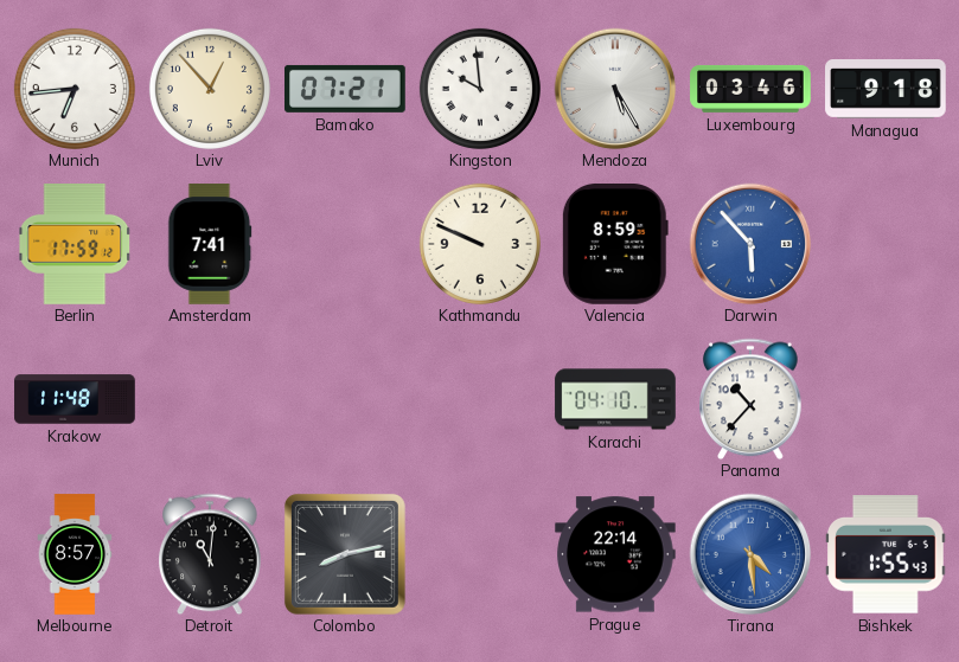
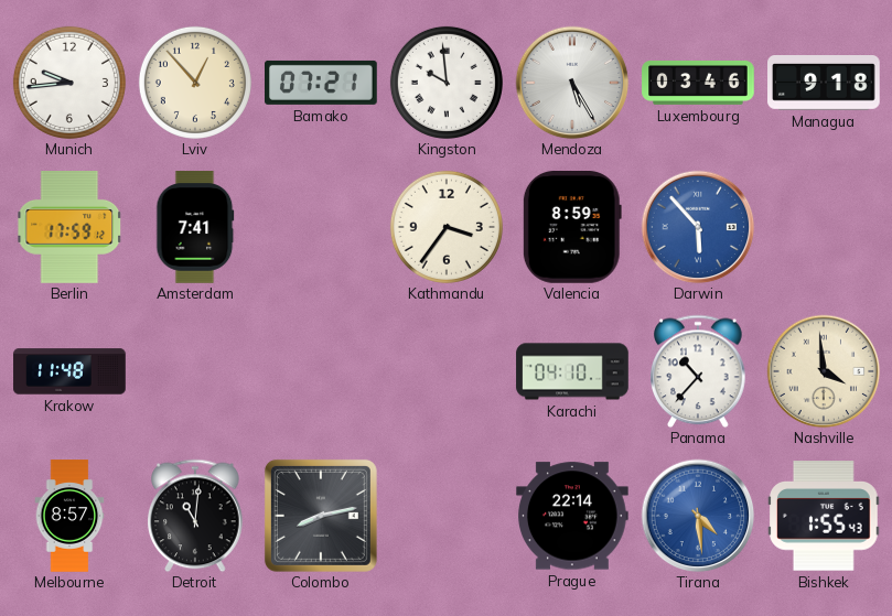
Munich: 6:44 -> 9:44
Kathmandu: 9:49 -> 3:36
Nashville: none -> 3:59
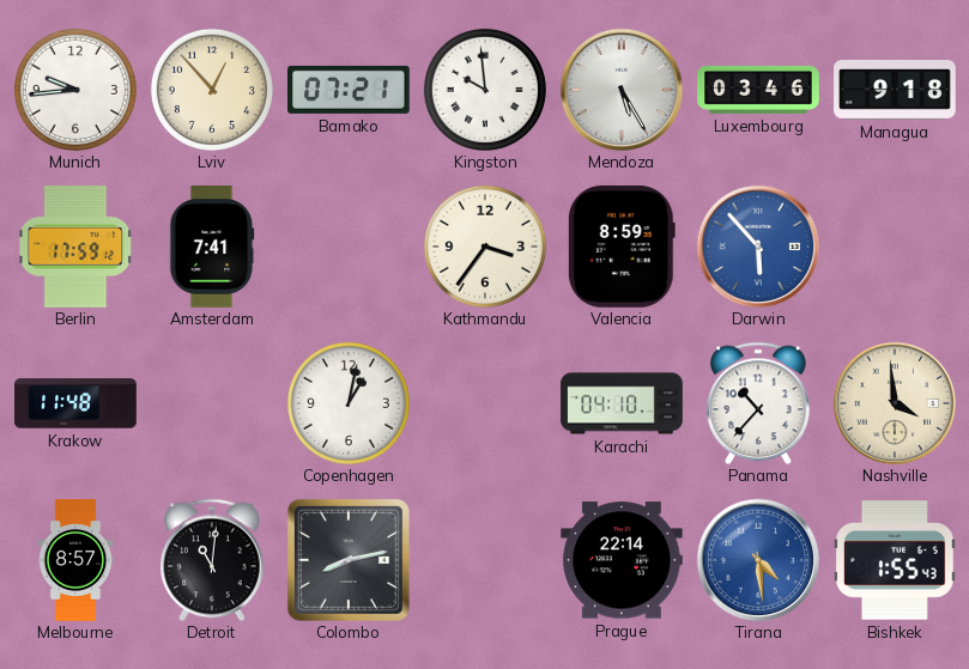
Copenhagen: none -> 1:02
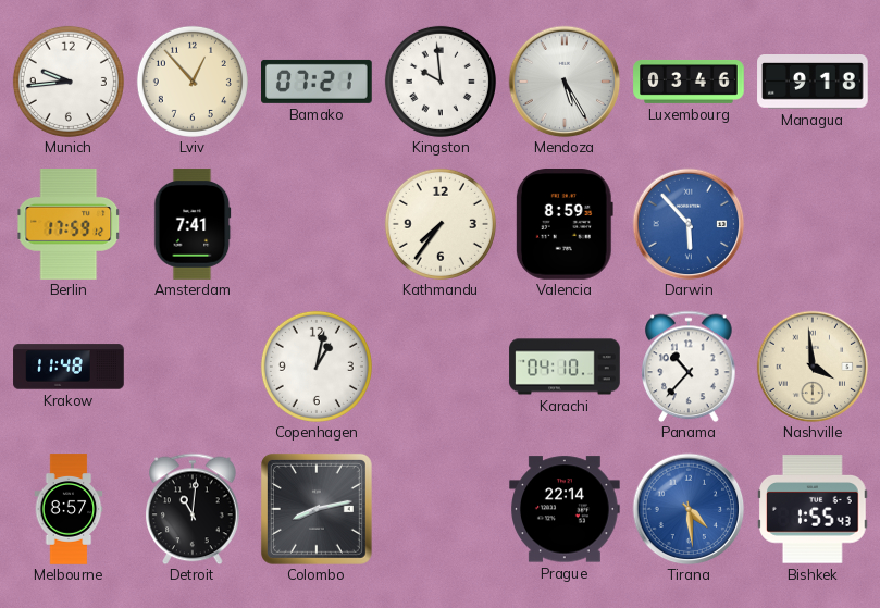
Kathmandu: 3:36 -> 7:36
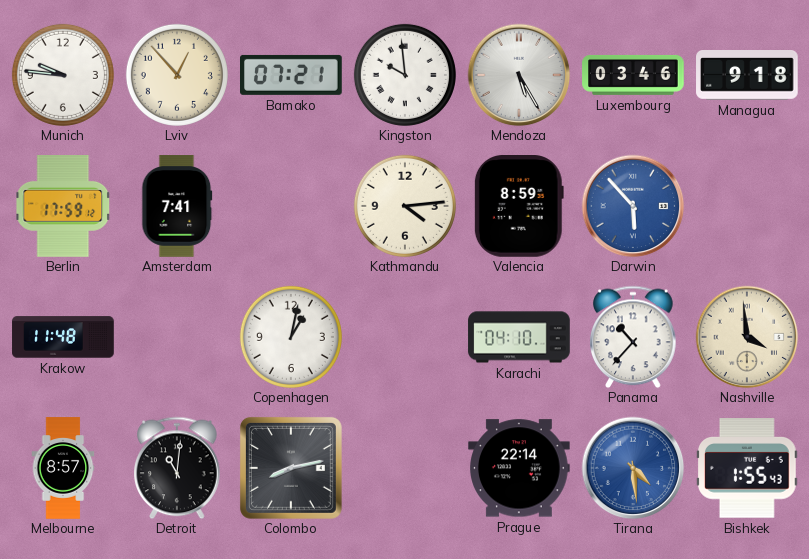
Munich: 9:44 -> 9:46
Kathmandu: 7:36 -> 4:14
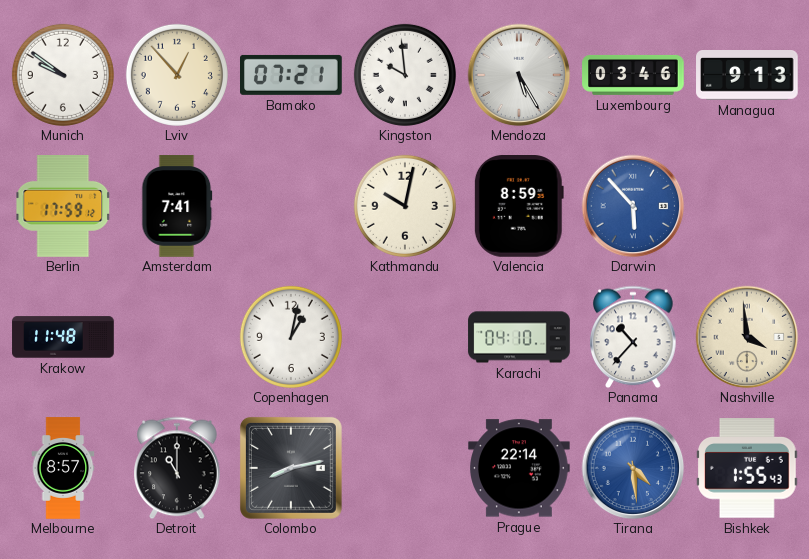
Munich: 9:46 -> 9:51
Managua: 9:18 -> 9:13
Kathmandu: 4:14 -> 10:02
Detroit: 11:01 -> 11:00
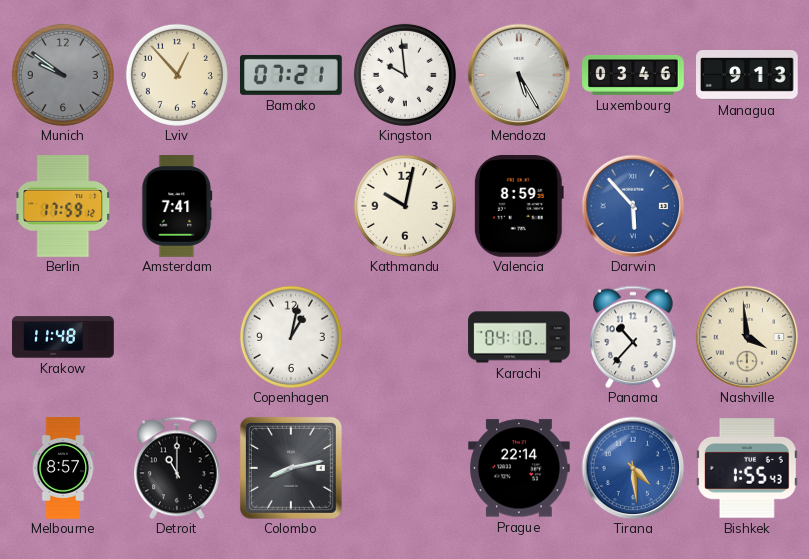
Munich dial: white -> grey
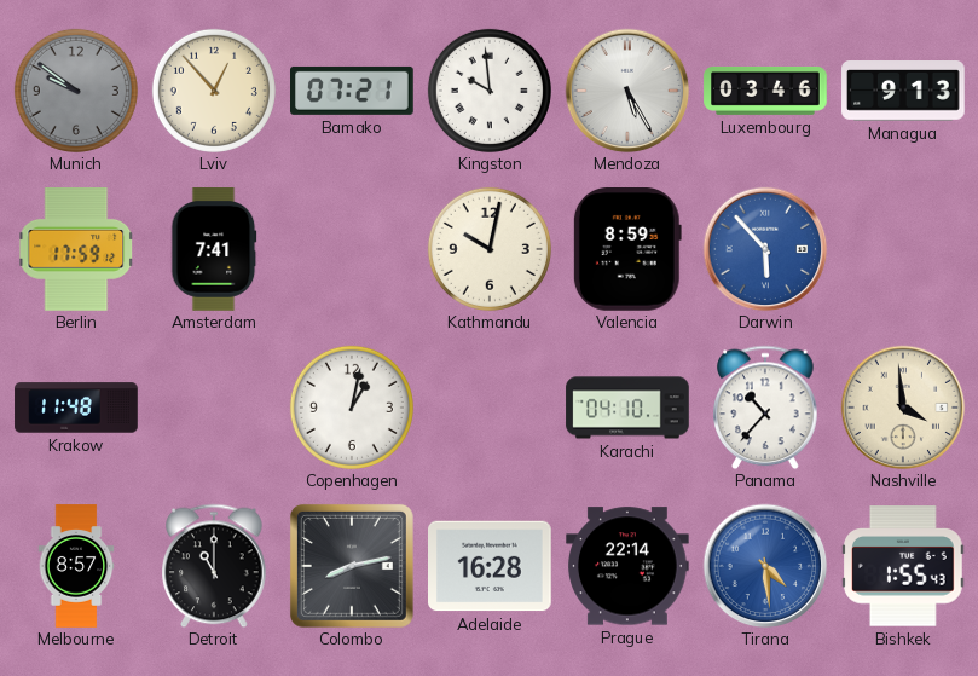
Adelaide: none -> 16:28
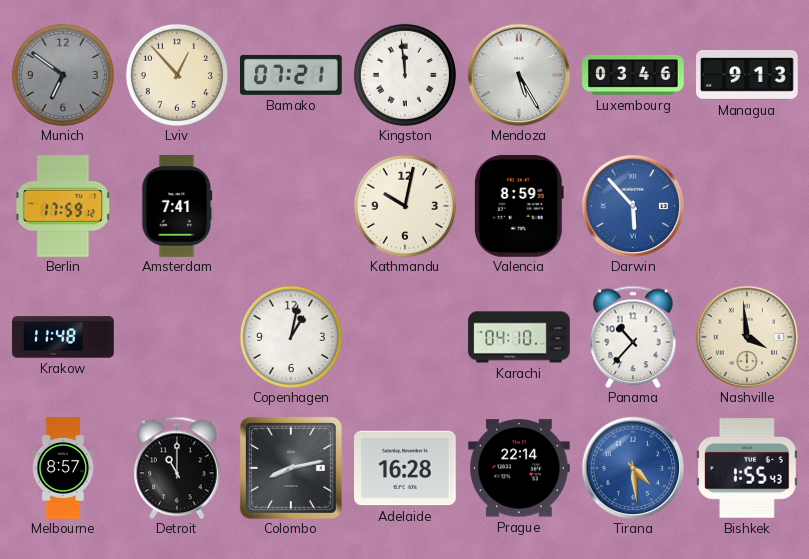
Munich: 9:51 -> 6:51
Kingston: 9:59 -> 11:59
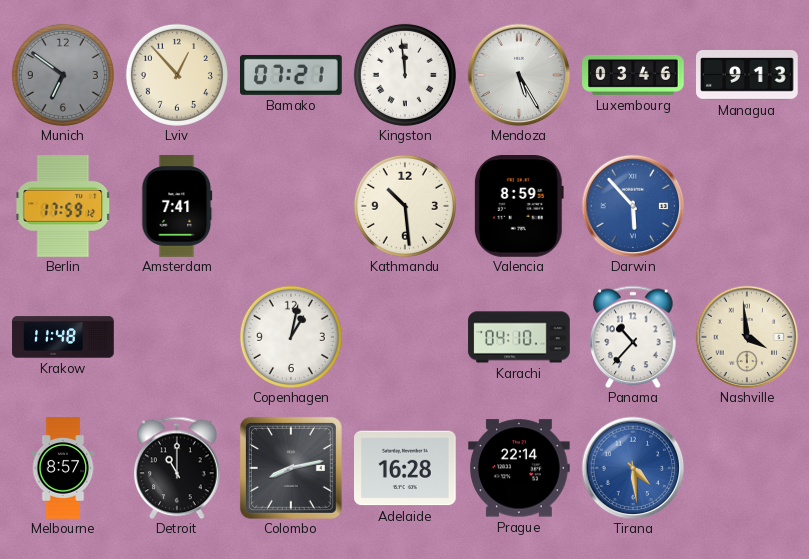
Kathmandu: 10:02 -> 10:29
Bishkek: 1:55 -> none
